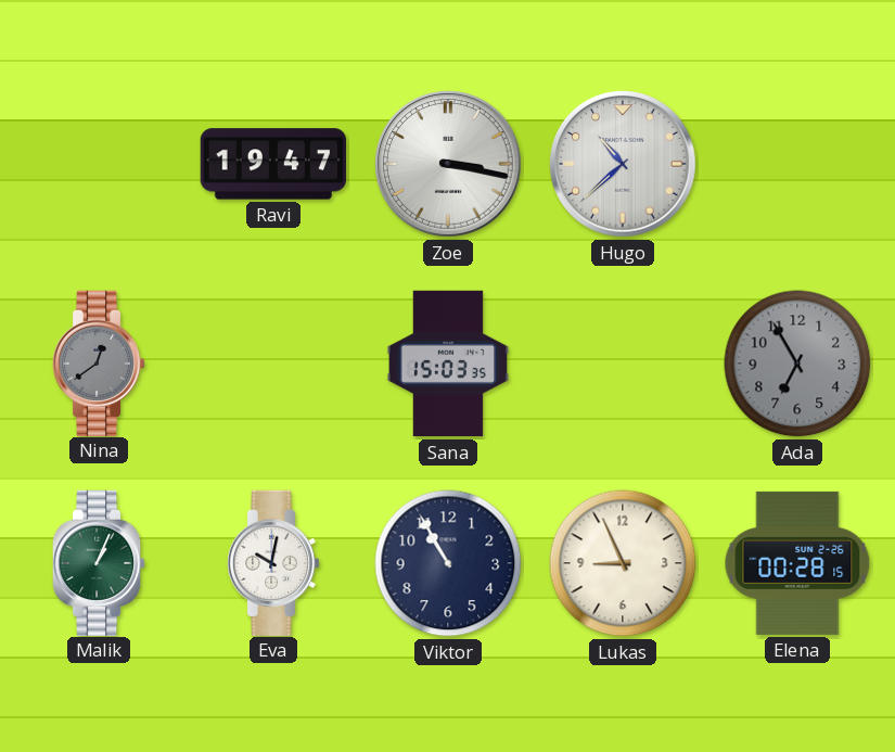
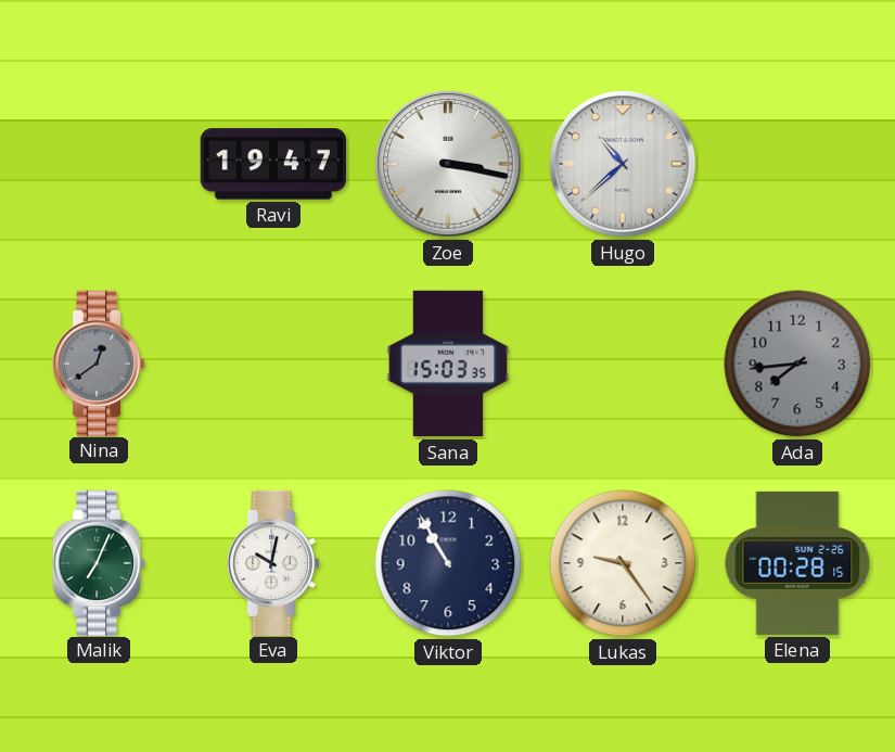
Ada: 6:55 -> 7:44
Malik: 1:04 -> 7:04
Lukas: 8:56 -> 9:24
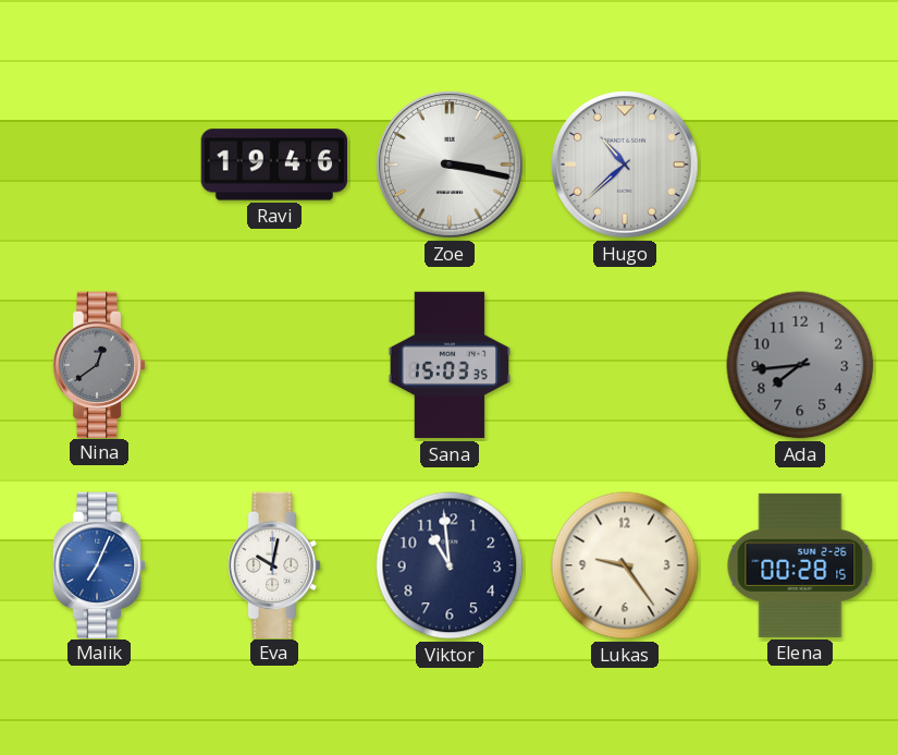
Ravi: 19:47 -> 19:46
Malik dial: green -> blue
Viktor: 10:55 -> 10:59
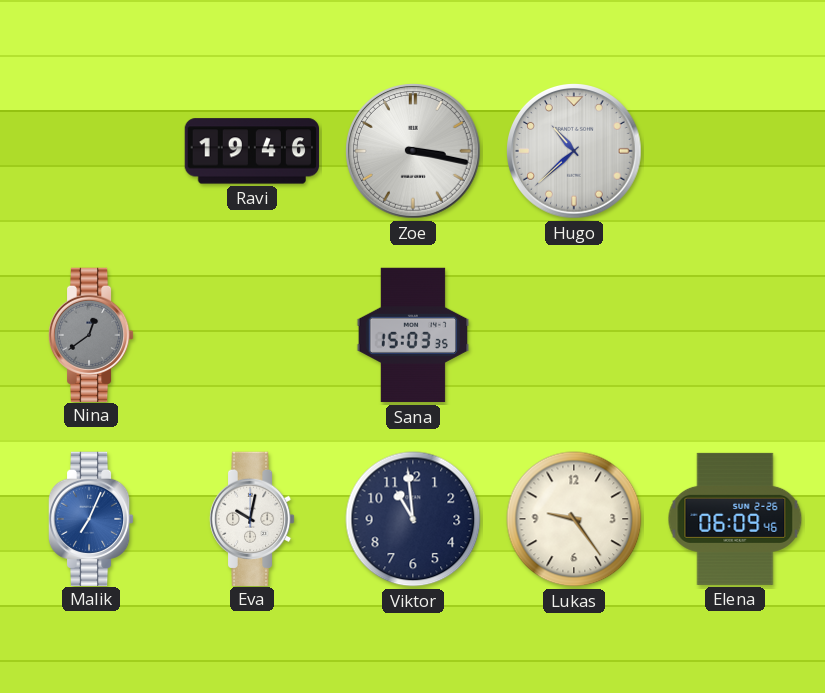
Ada: 7:44 -> none
Elena: 00:28 -> 06:09
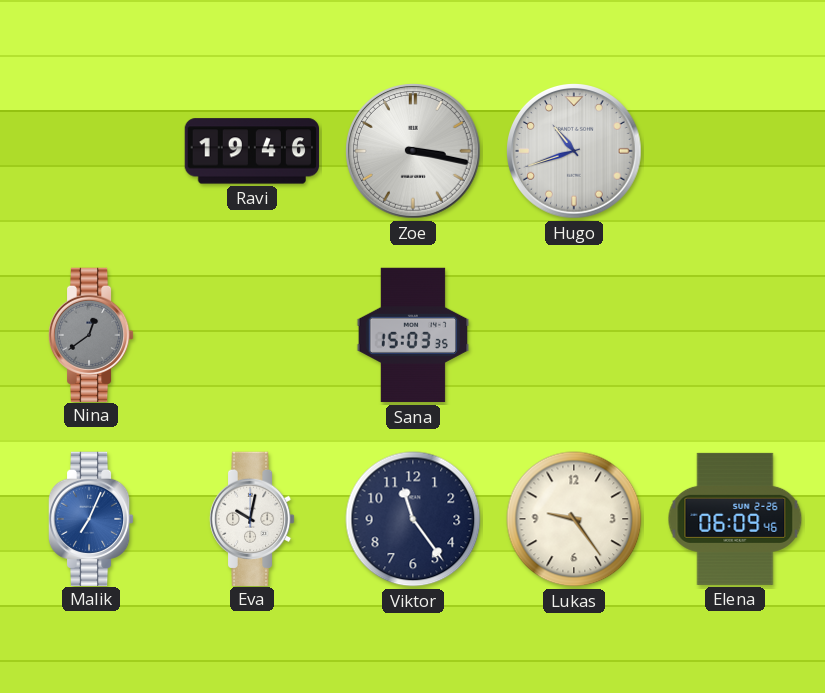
Hugo: 10:38 -> 10:42
Viktor: 10:59 -> 11:24
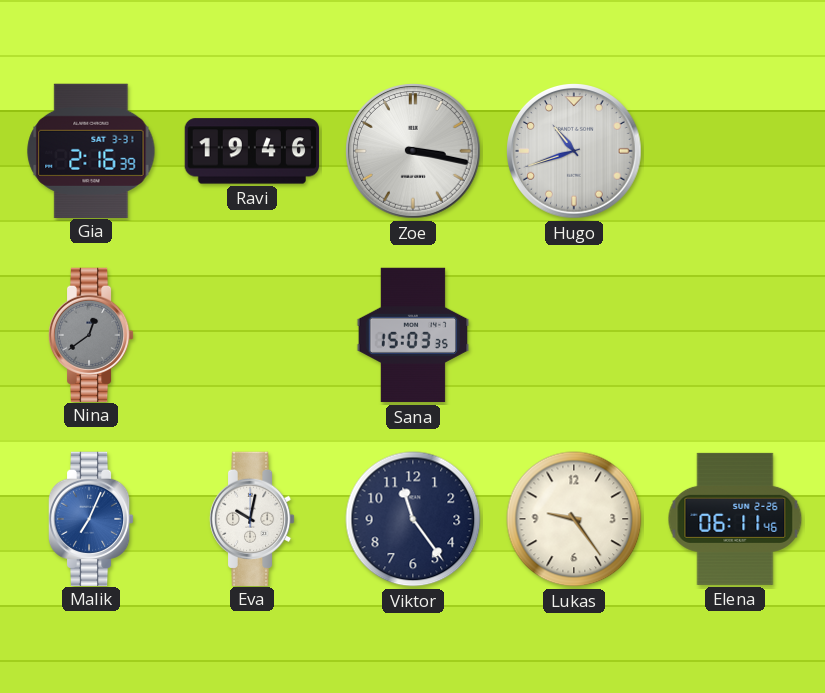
Gia: none -> 2:16
Elena: 06:09 -> 06:11
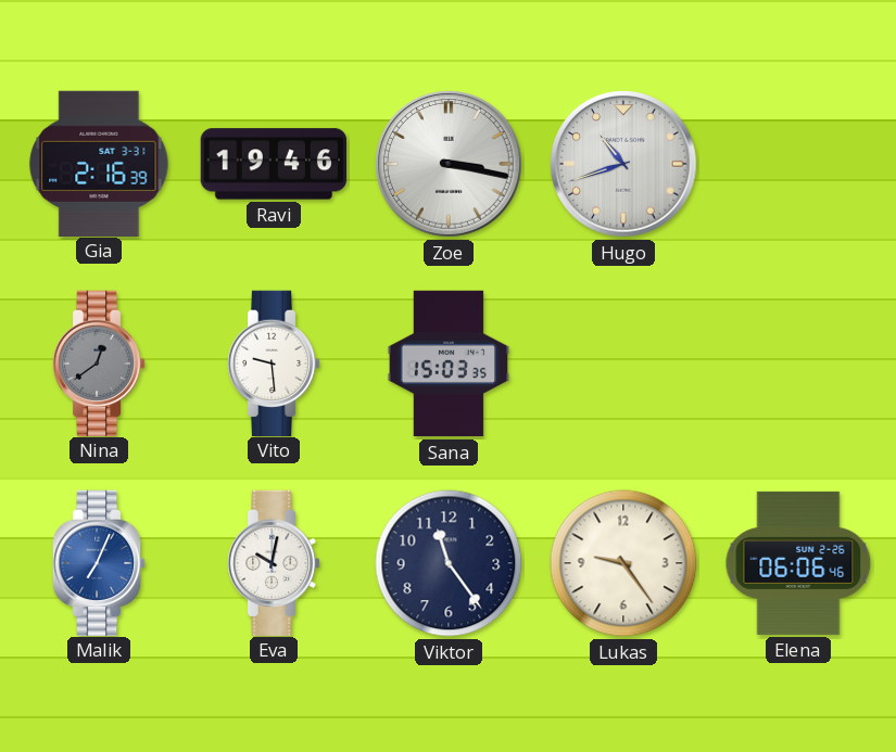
Vito: none -> 9:29
Elena: 06:11 -> 06:06
